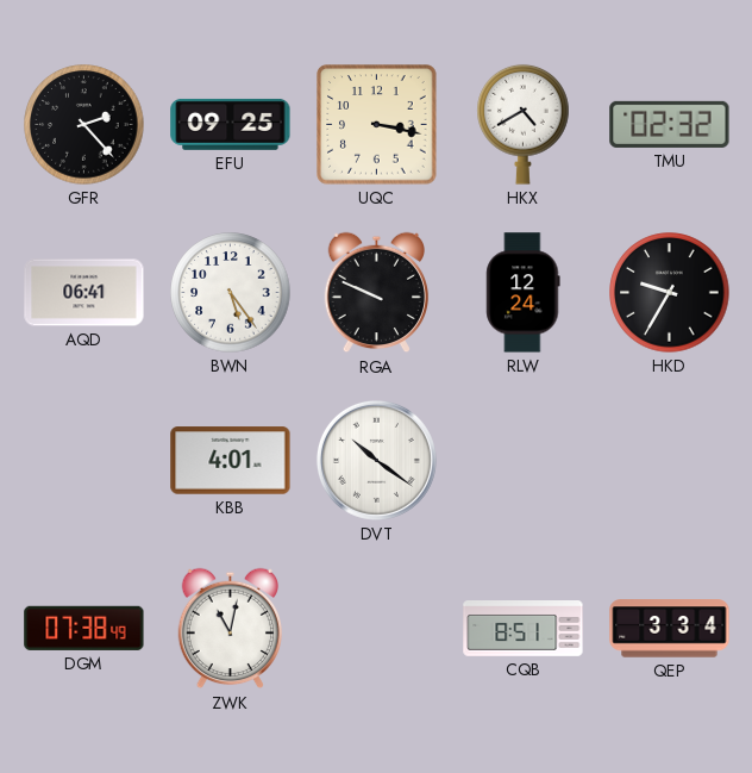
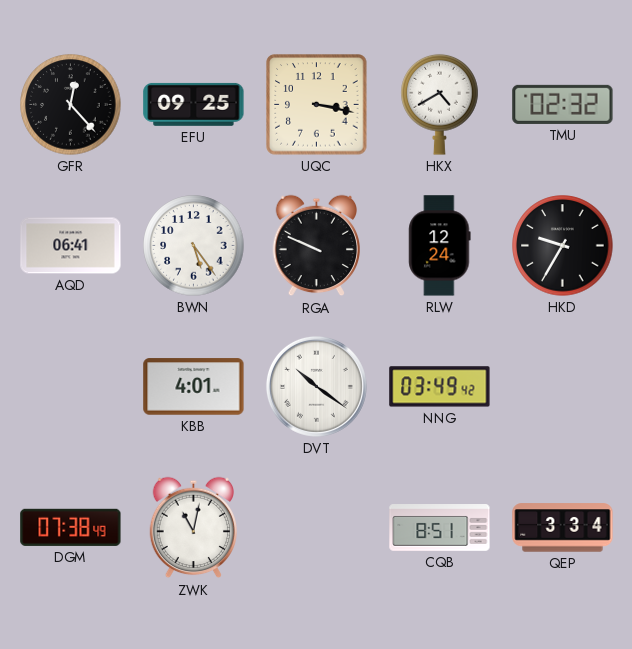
GFR: 2:23 -> 12:23
NNG: none -> 03:49
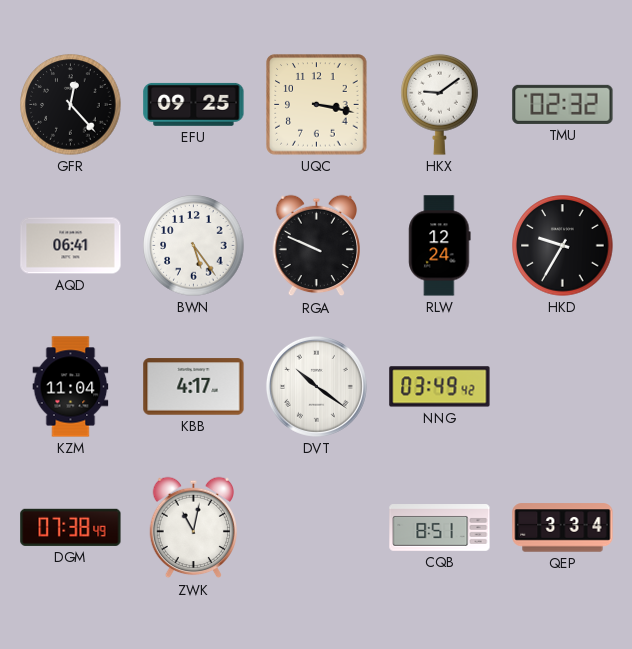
HKX: 4:40 -> 9:09
KZM: none -> 11:04
KBB: 4:01 -> 4:17
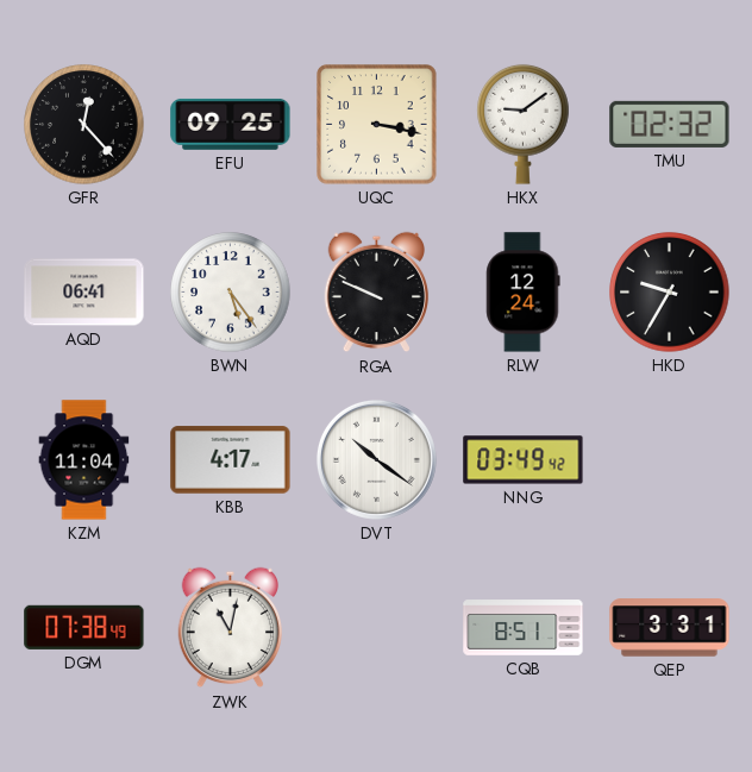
QEP: 3:34 -> 3:31
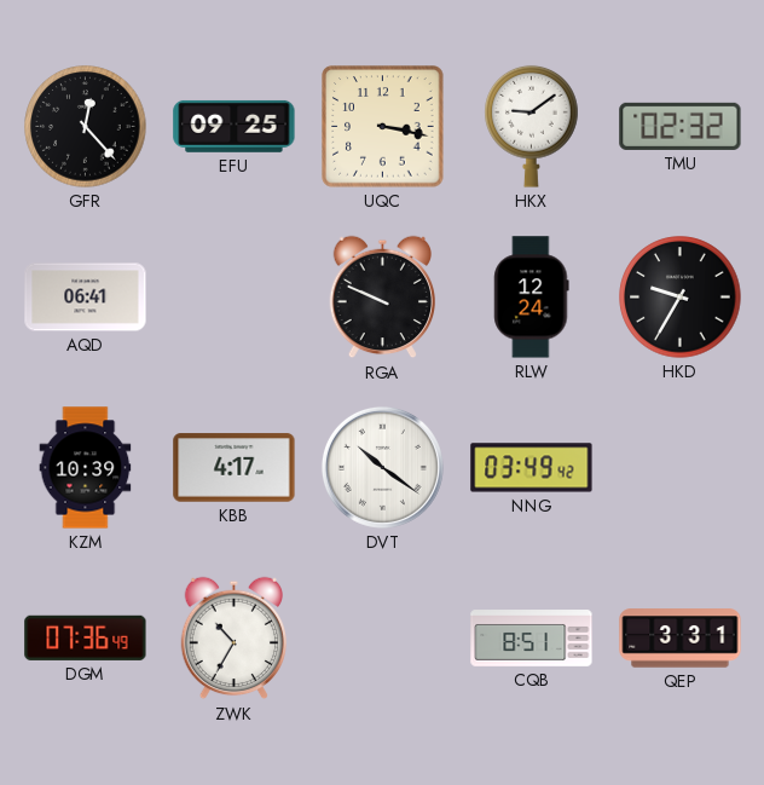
BWN: 5:24 -> none
KZM: 11:04 -> 10:39
DGM: 07:38 -> 07:36
ZWK: 11:02 -> 10:35
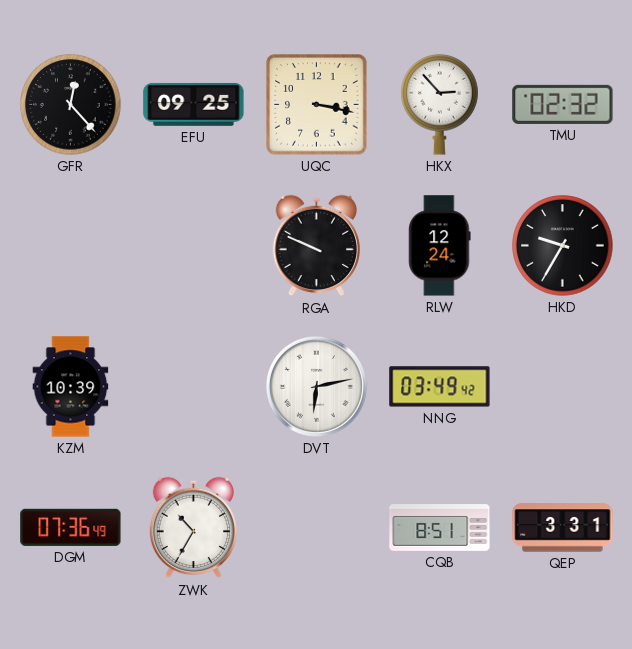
HKX: 9:09 -> 2:53
AQD: 06:41 -> none
KBB: 4:17 -> none
DVT: 10:21 -> 6:13
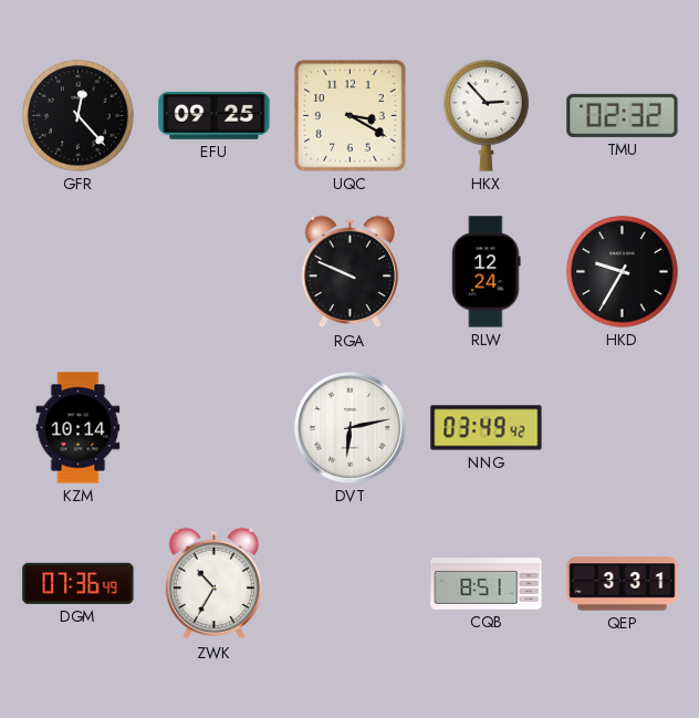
UQC: 3:17 -> 3:20
KZM: 10:39 -> 10:14
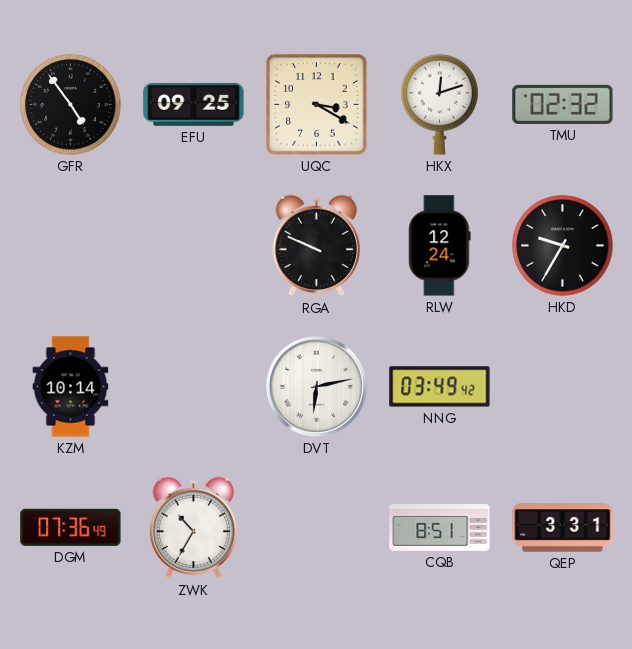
GFR: 12:23 -> 4:54
HKX: 2:53 -> 12:12
